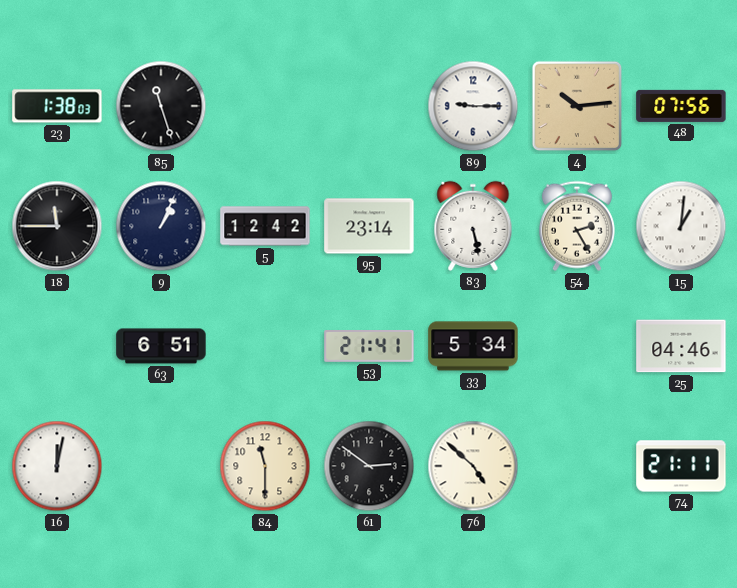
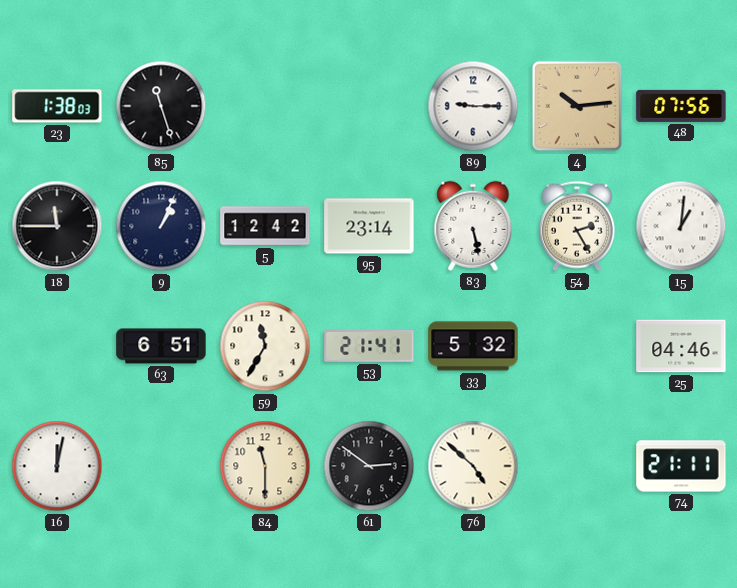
59: none -> 11:35
33: 5:34 -> 5:32
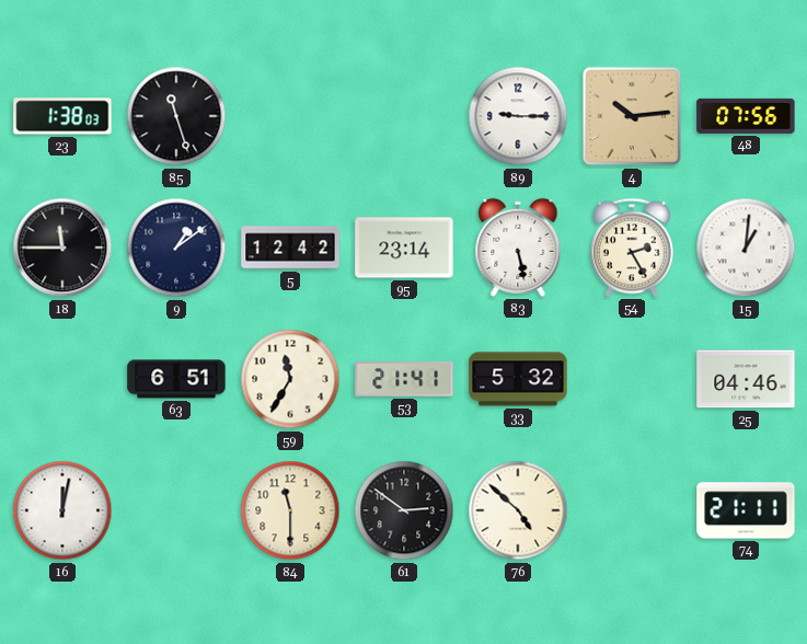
9: 1:04 -> 1:09
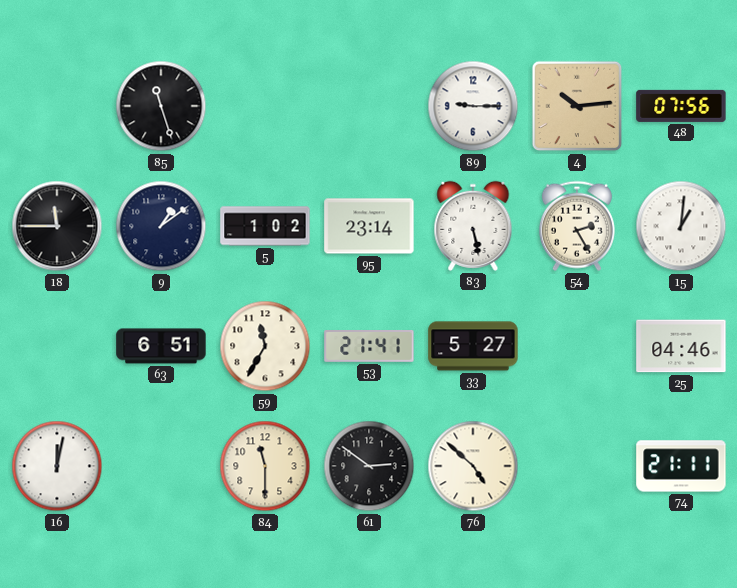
23: 1:38 -> none
5: 12:42 -> 1:02
33: 5:32 -> 5:27
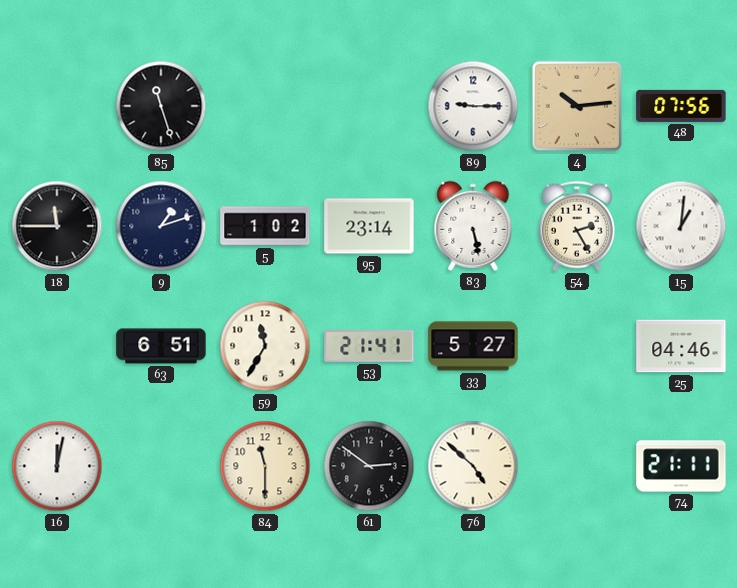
9: 1:09 -> 1:12
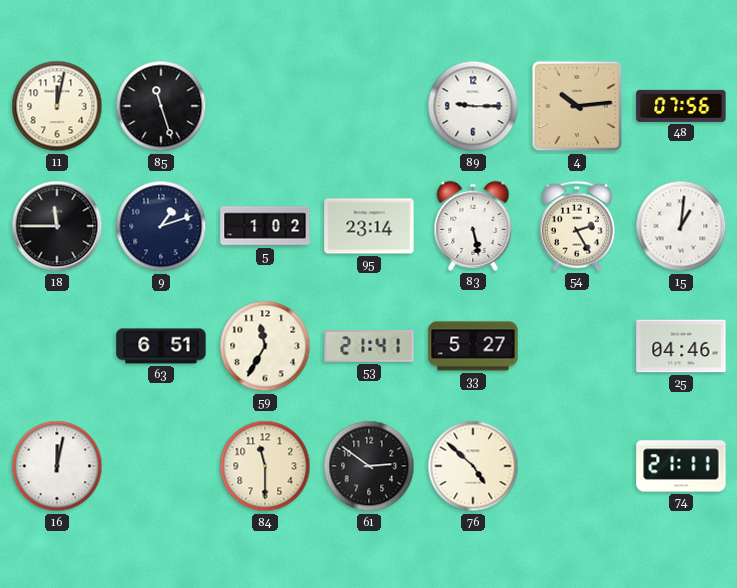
11: none -> 12:02
